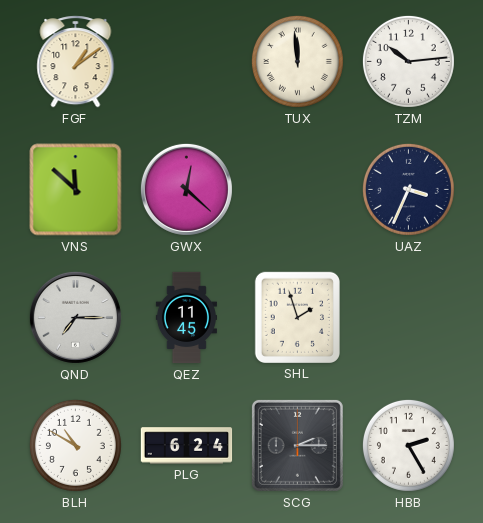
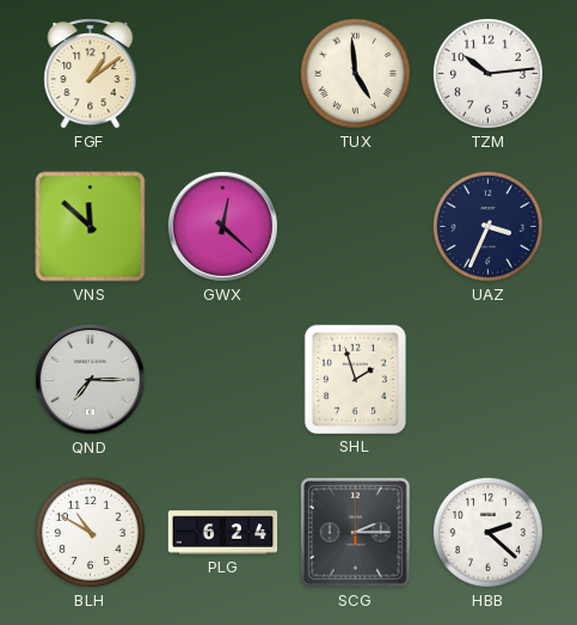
TUX: 11:59 -> 4:59
QEZ: 11:45 -> none
HBB: 2:25 -> 2:22
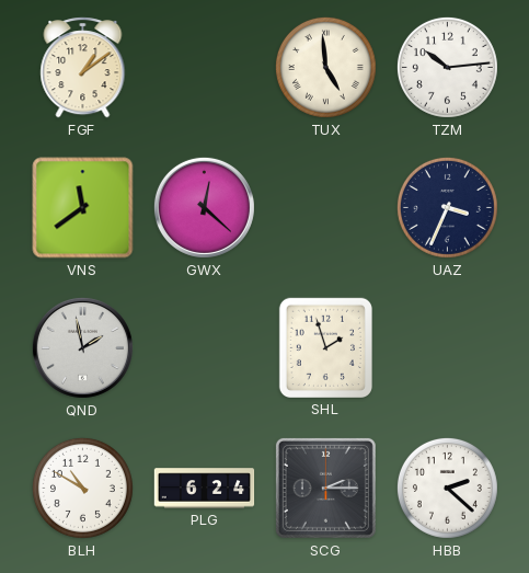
VNS: 11:52 -> 11:39
QND: 7:15 -> 1:58
